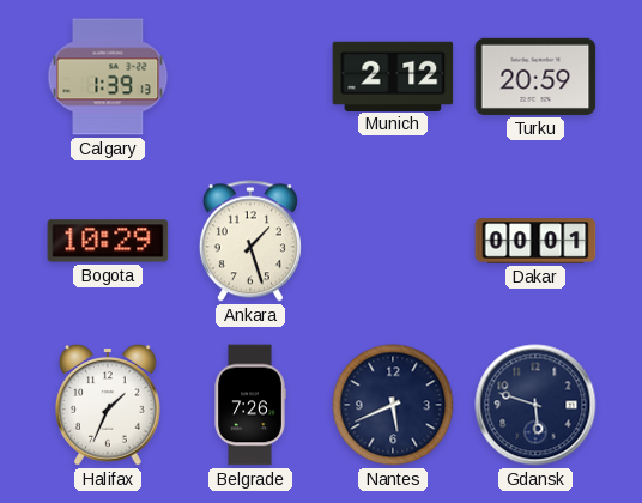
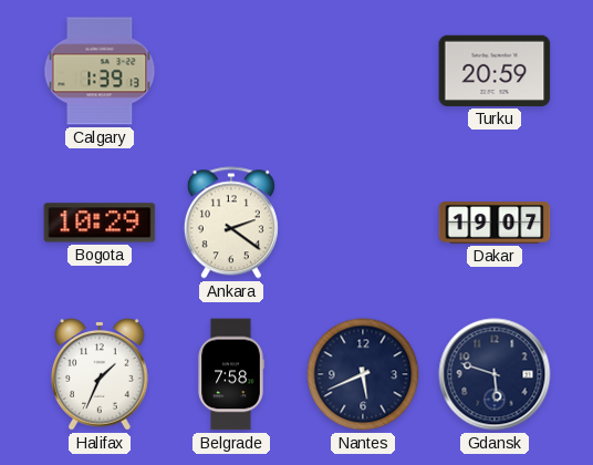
Munich: 2:12 -> none
Ankara: 1:27 -> 2:21
Dakar: 00:01 -> 19:07
Belgrade: 7:26 -> 7:58
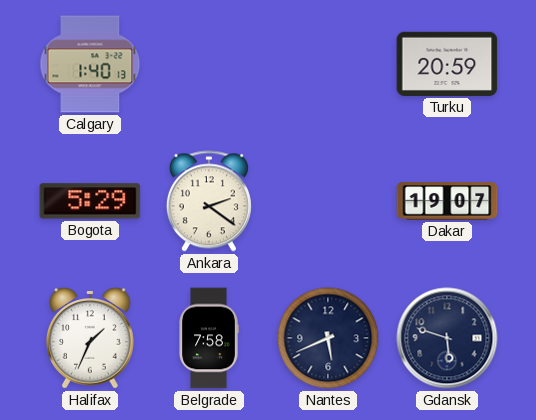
Calgary: 1:39 -> 1:40
Bogota: 10:29 -> 5:29
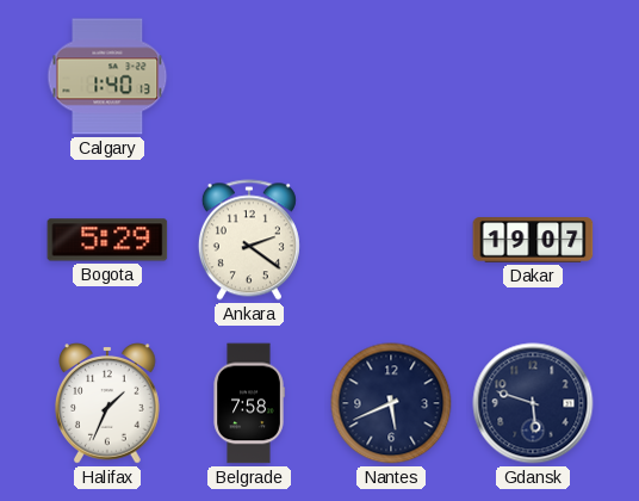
Turku: 20:59 -> none
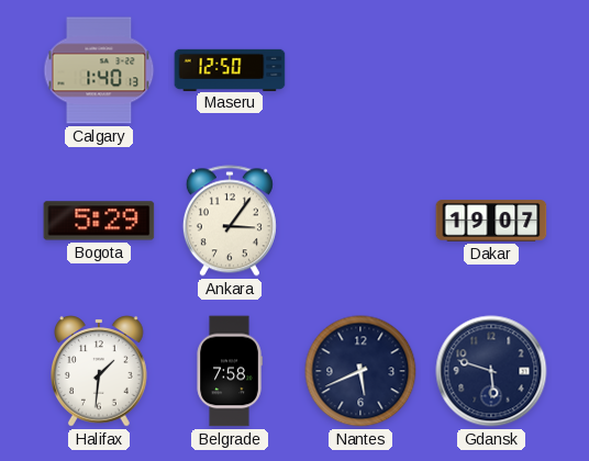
Maseru: none -> 12:50
Ankara: 2:21 -> 3:06
Halifax: 1:34 -> 1:31
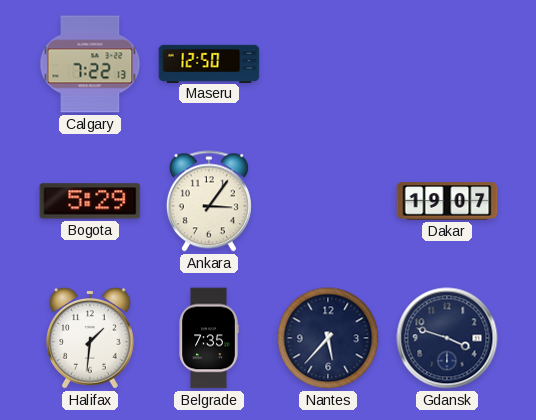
Calgary: 1:40 -> 7:22
Belgrade: 7:58 -> 7:35
Nantes: 5:41 -> 5:37
Gdansk: 5:48 -> 3:48
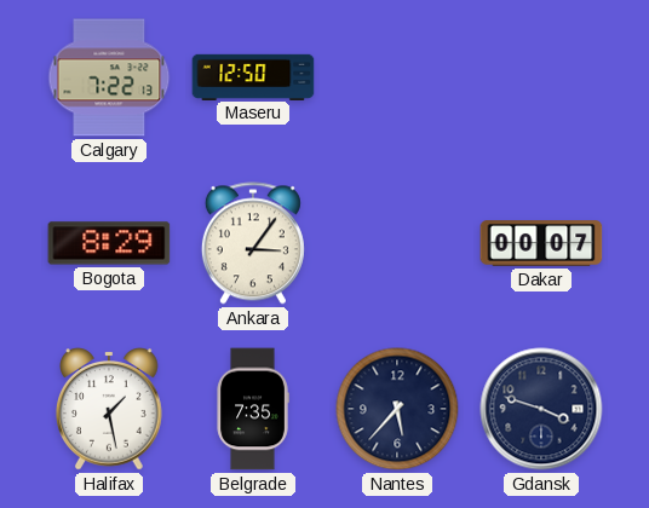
Bogota: 5:29 -> 8:29
Dakar: 19:07 -> 00:07
Halifax: 1:31 -> 1:28
